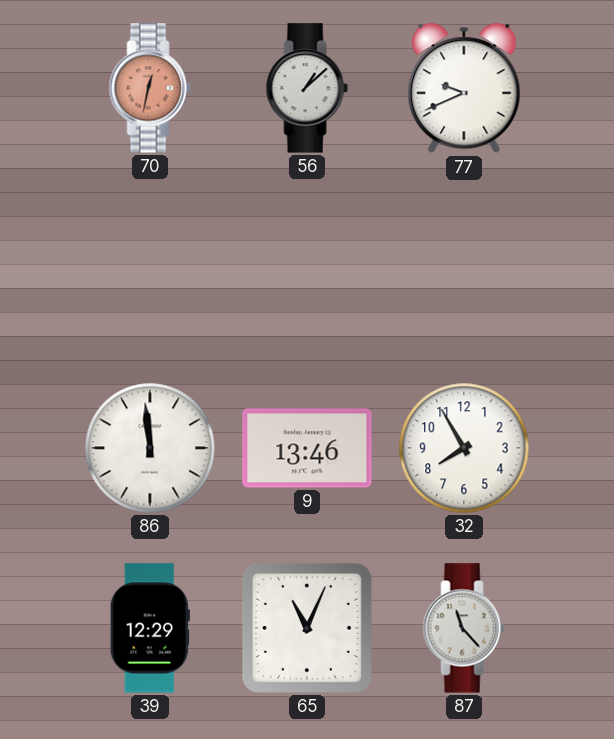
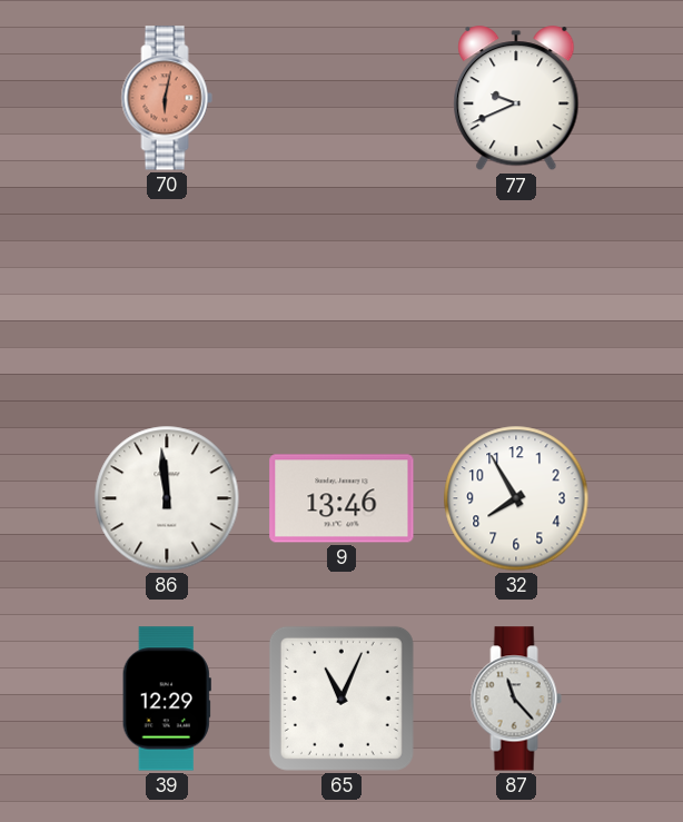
70: 12:32 -> 6:02
56: 1:08 -> none
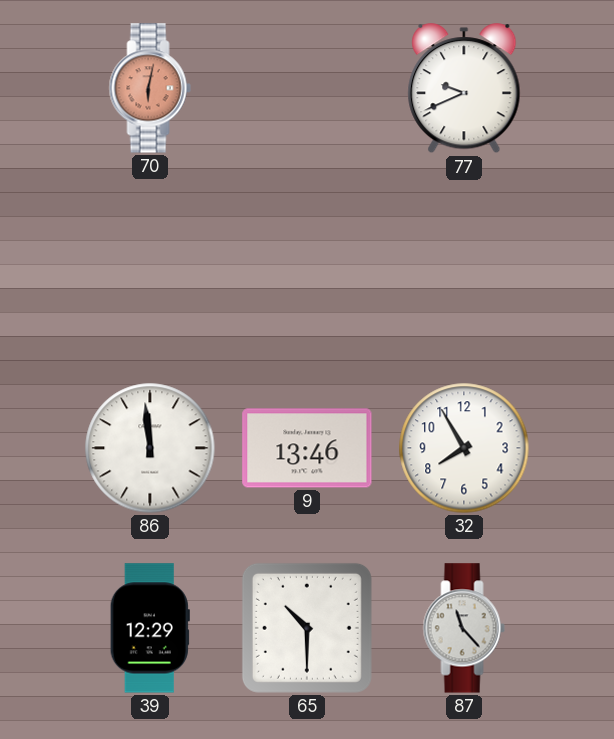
65: 11:04 -> 10:30
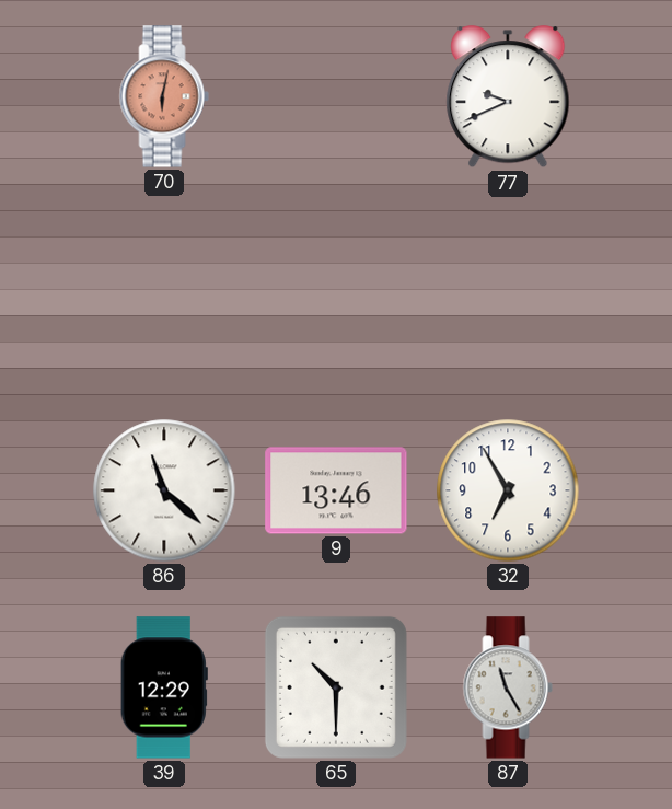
86: 11:59 -> 11:22
32: 7:55 -> 6:55
87: 11:23 -> 11:25
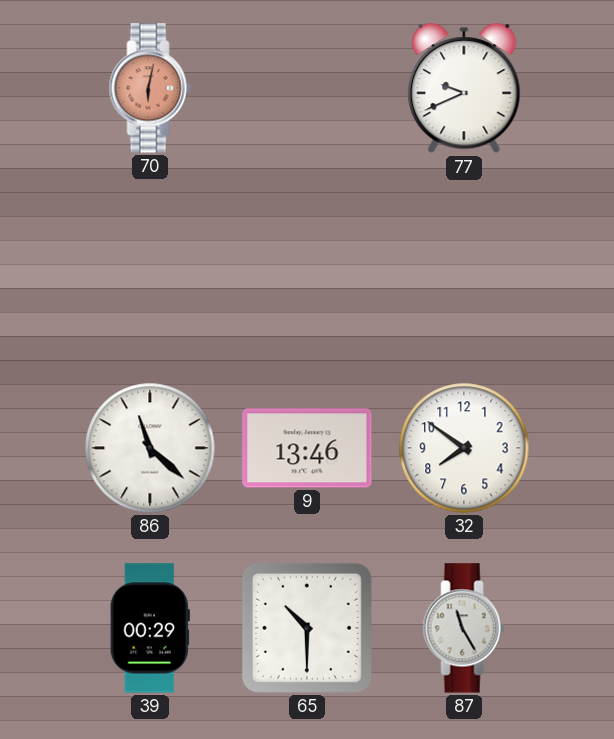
32: 6:55 -> 7:51
39: 12:29 -> 00:29
